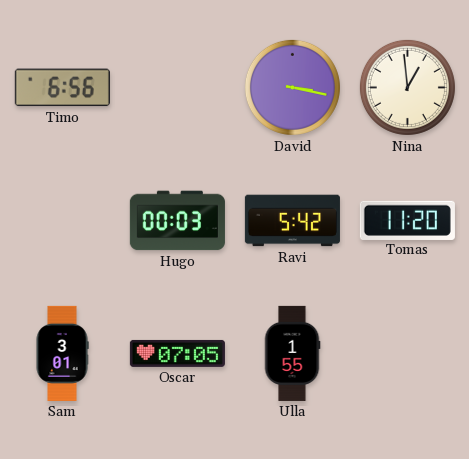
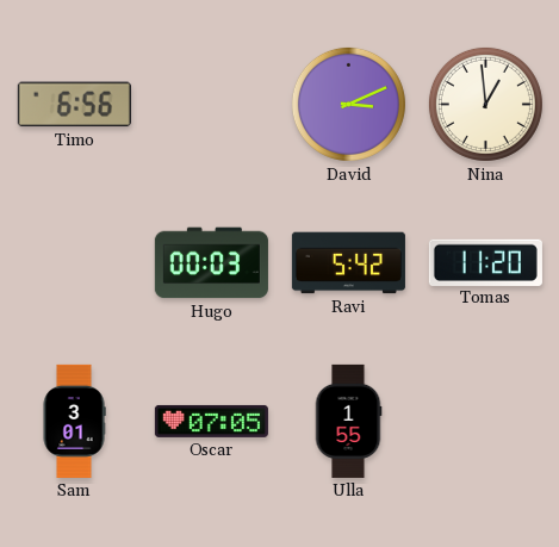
David: 3:17 -> 3:11
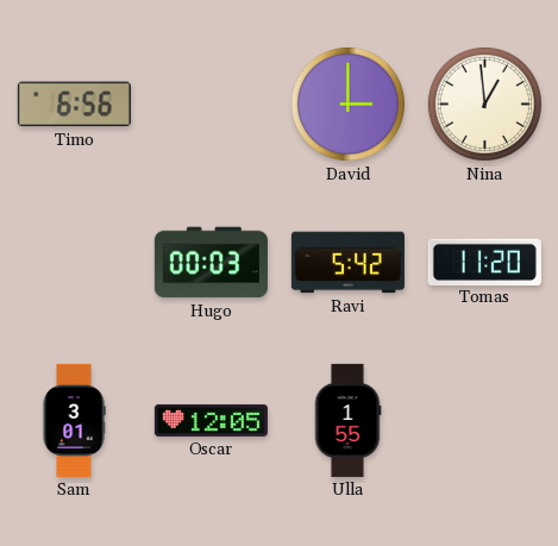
David: 3:11 -> 3:00
Oscar: 07:05 -> 12:05
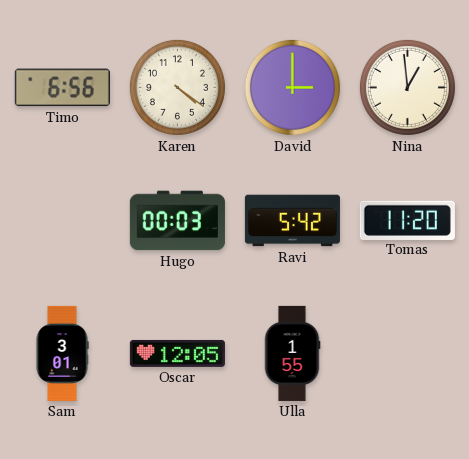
Karen: none -> 4:21
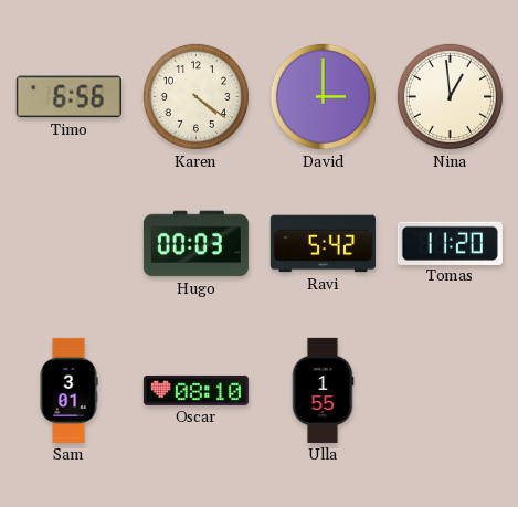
Oscar: 12:05 -> 08:10
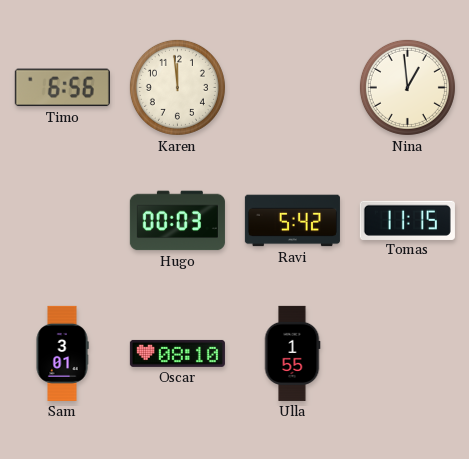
Karen: 4:21 -> 11:59
David: 3:00 -> none
Tomas: 11:20 -> 11:15
